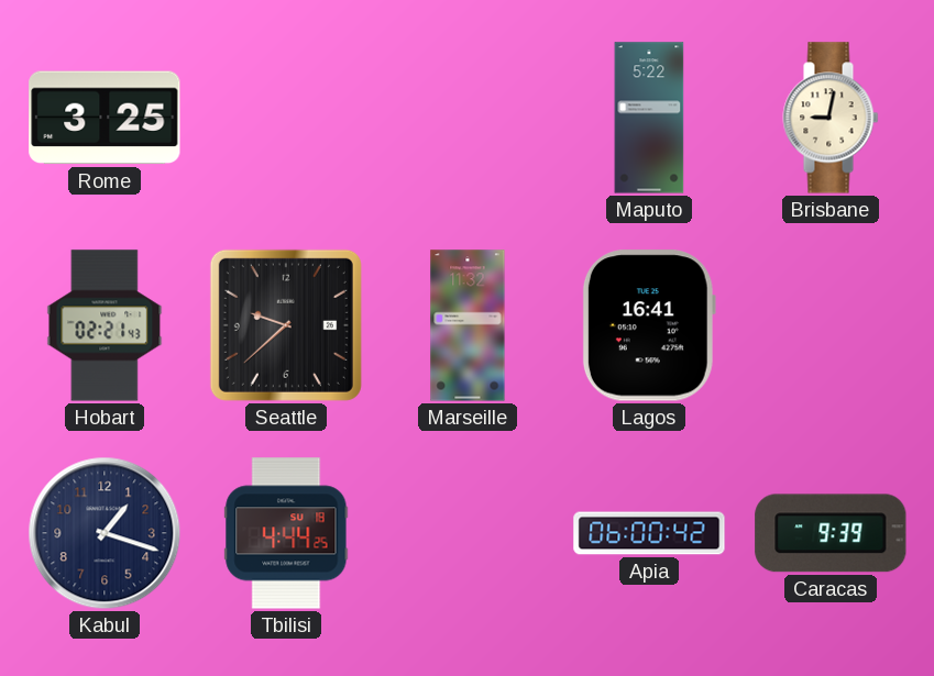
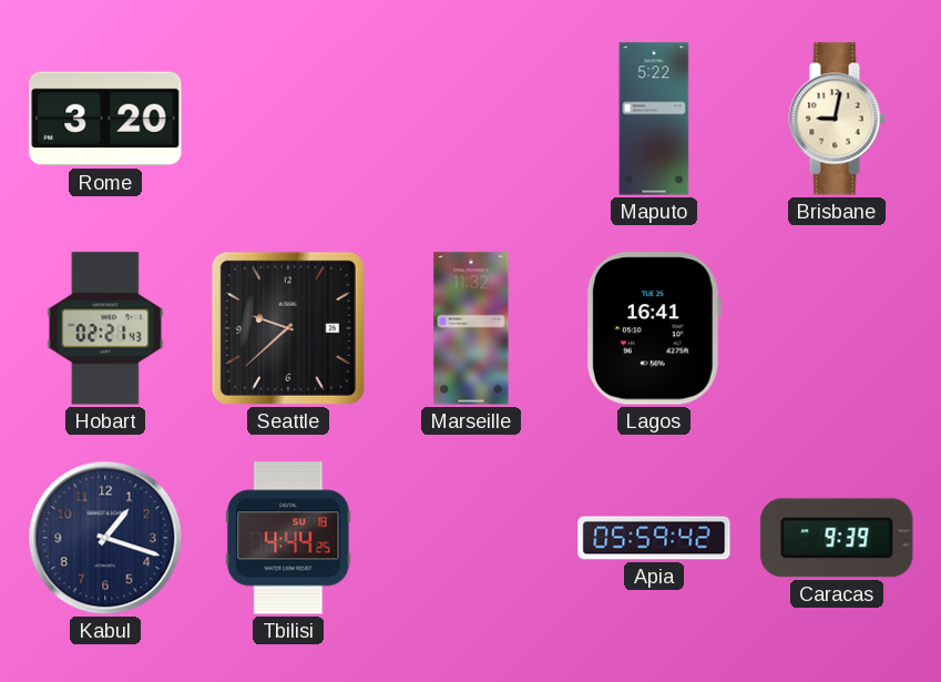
Rome: 3:25 -> 3:20
Apia: 06:00 -> 05:59
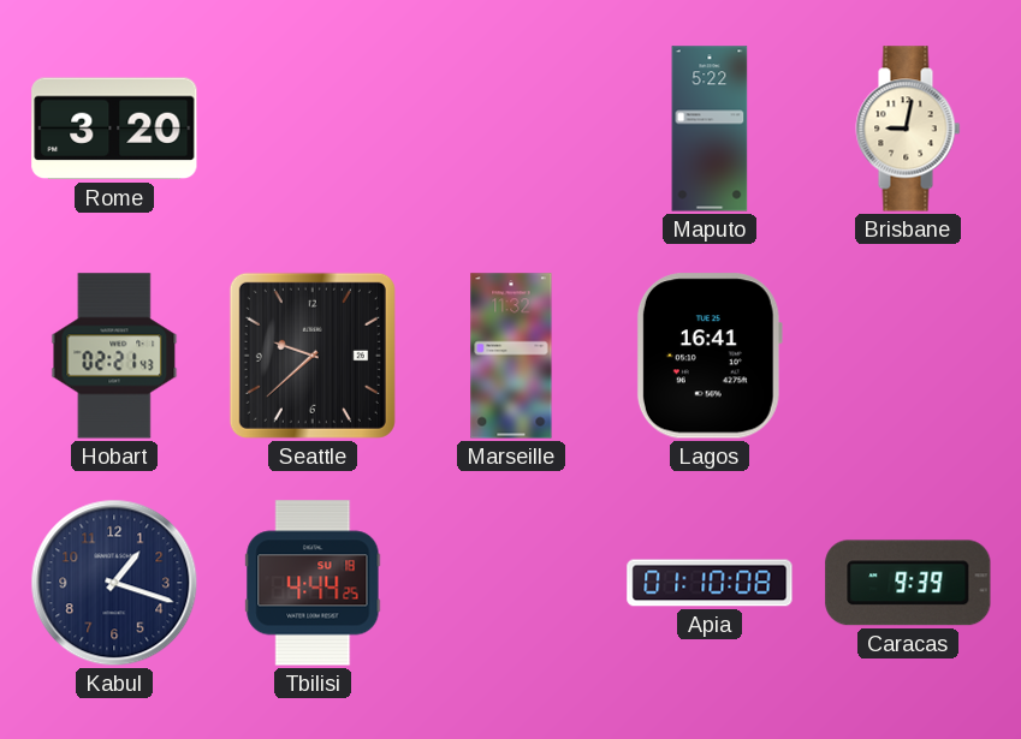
Apia: 05:59 -> 01:10
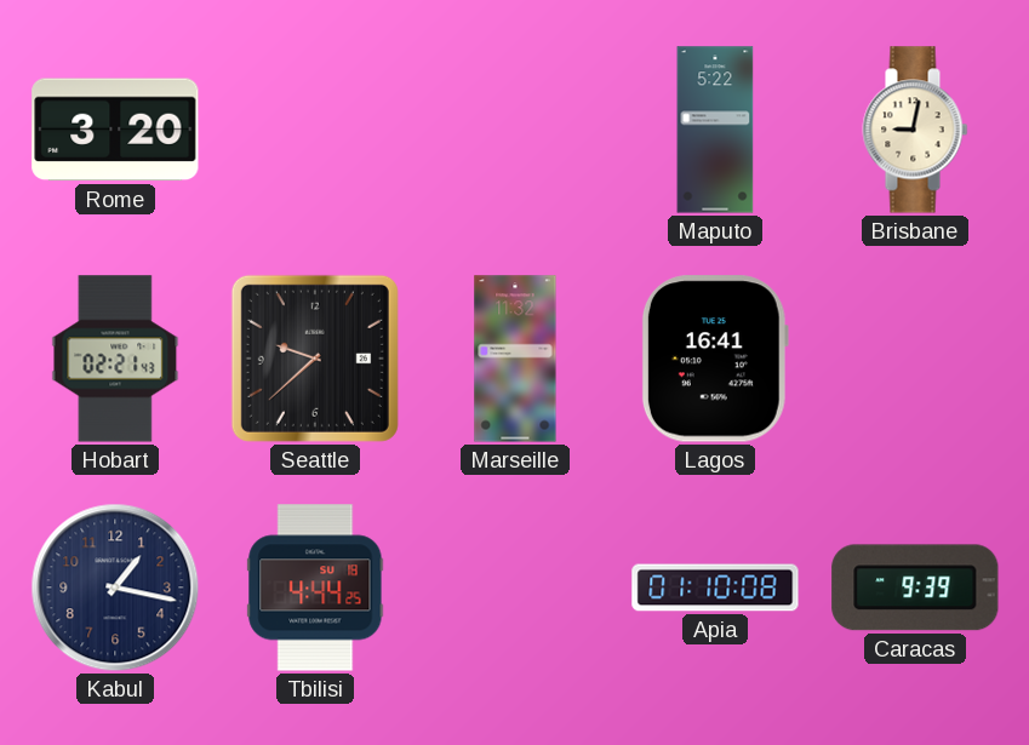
Kabul: 1:18 -> 1:17
